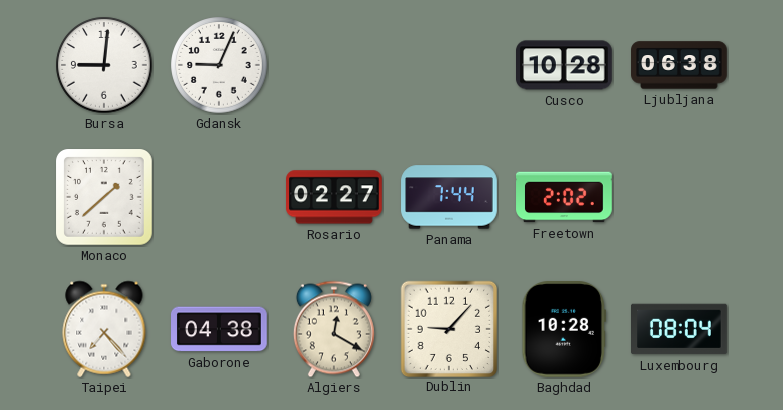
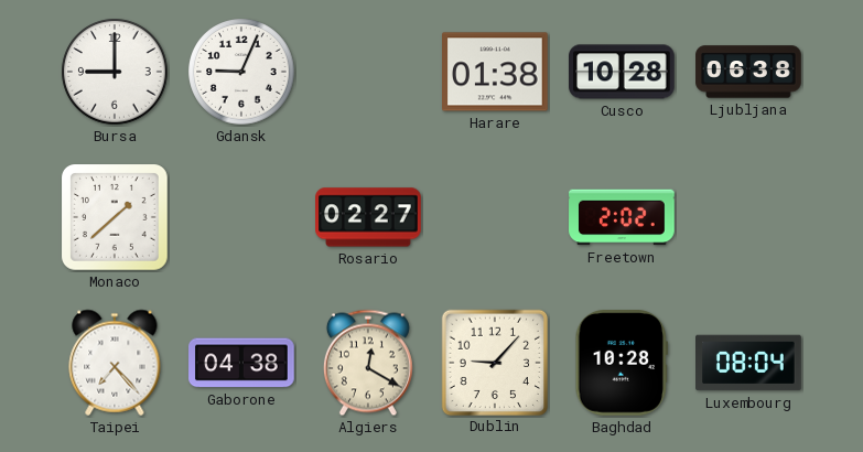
Bursa: 9:01 -> 9:00
Harare: none -> 01:38
Panama: 7:44 -> none
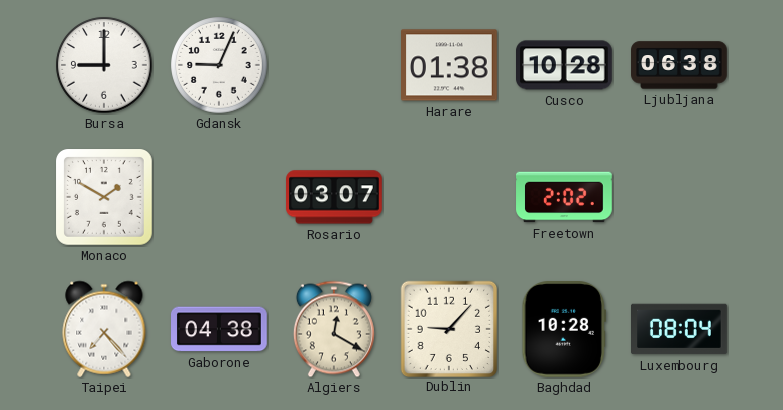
Monaco: 1:38 -> 1:50
Rosario: 02:27 -> 03:07
